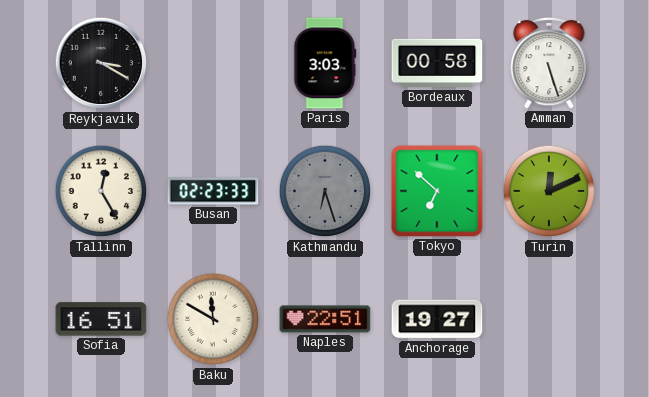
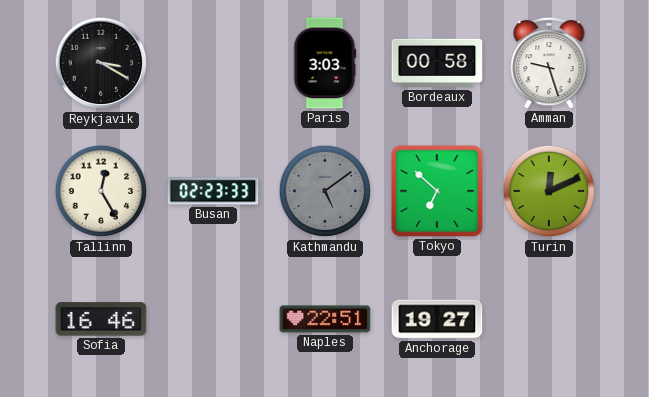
Amman: 5:27 -> 9:27
Kathmandu: 6:27 -> 5:09
Sofia: 16:51 -> 16:46
Baku: 11:50 -> none
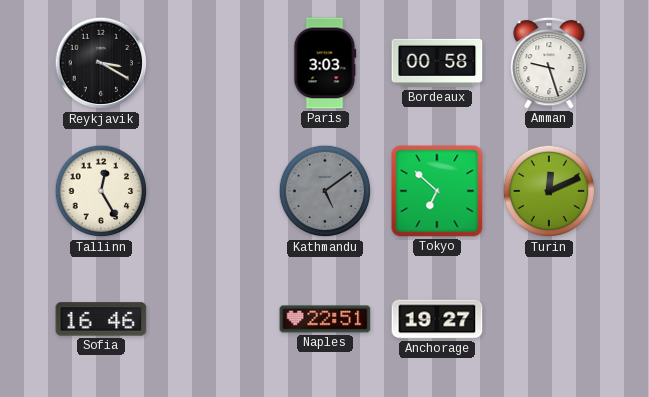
Busan: 02:23 -> none
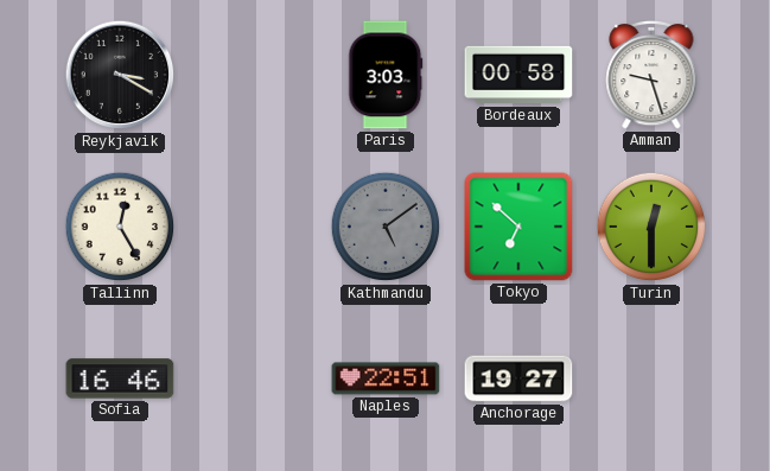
Turin: 12:11 -> 12:30
